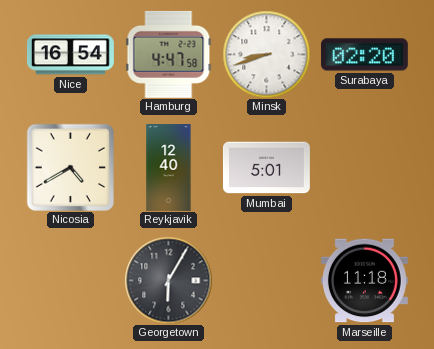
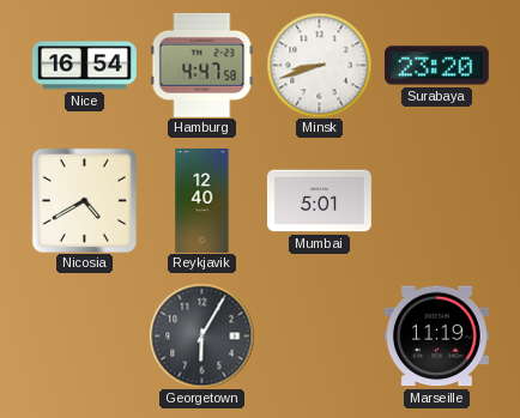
Surabaya: 02:20 -> 23:20
Marseille: 11:18 -> 11:19
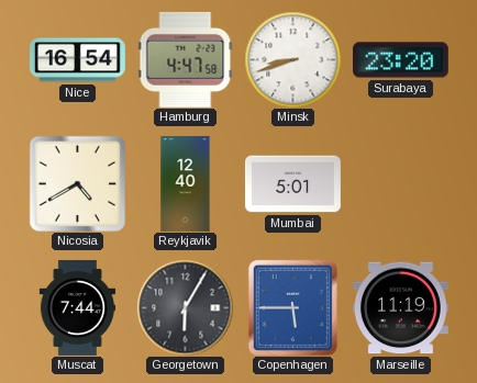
Muscat: none -> 7:44
Copenhagen: none -> 5:45
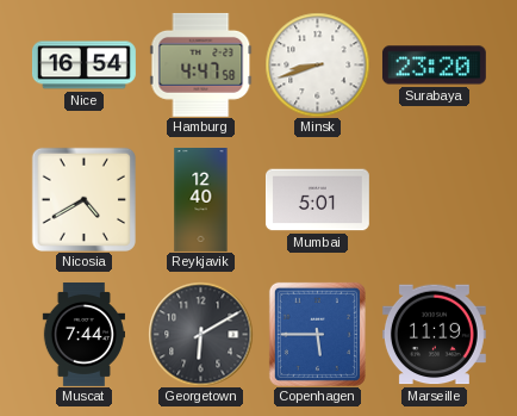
Georgetown: 6:05 -> 6:10
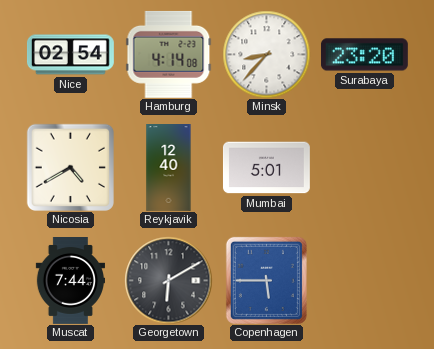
Nice: 16:54 -> 02:54
Hamburg: 4:47 -> 4:14
Minsk: 8:42 -> 8:37
Marseille: 11:19 -> none
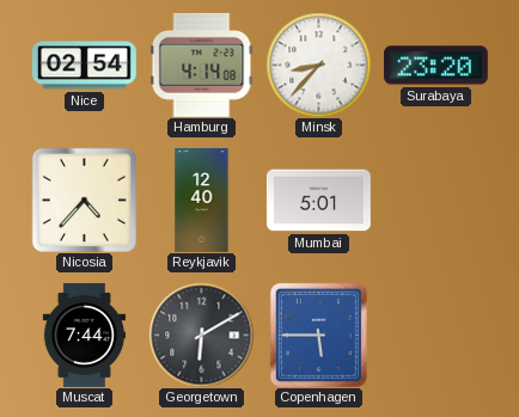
Nicosia: 4:40 -> 4:37
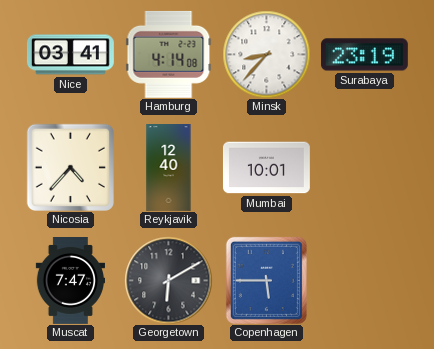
Nice: 02:54 -> 03:41
Surabaya: 23:20 -> 23:19
Mumbai: 5:01 -> 10:01
Muscat: 7:44 -> 7:47
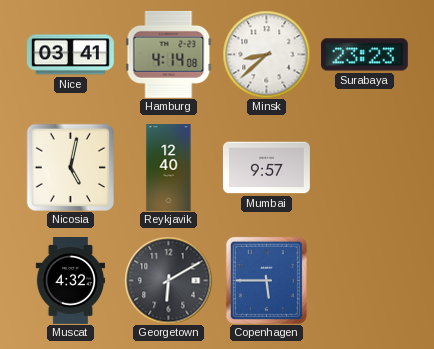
Minsk: 8:37 -> 8:38
Surabaya: 23:19 -> 23:23
Nicosia: 4:37 -> 5:02
Mumbai: 10:01 -> 9:57
Muscat: 7:47 -> 4:32
